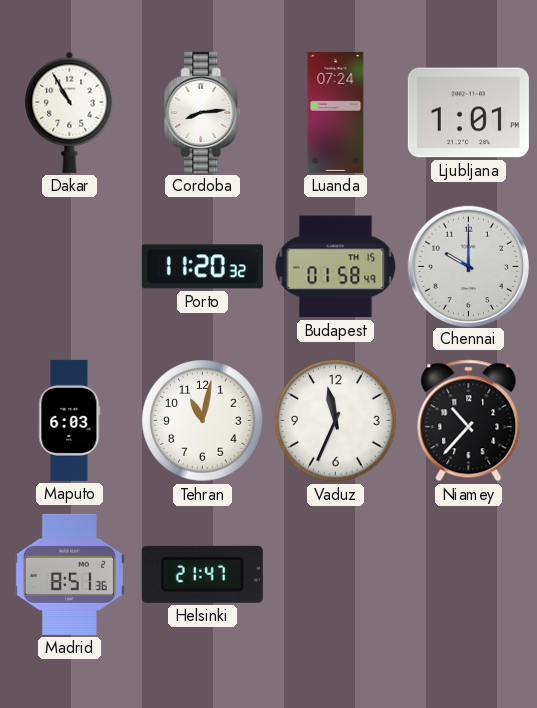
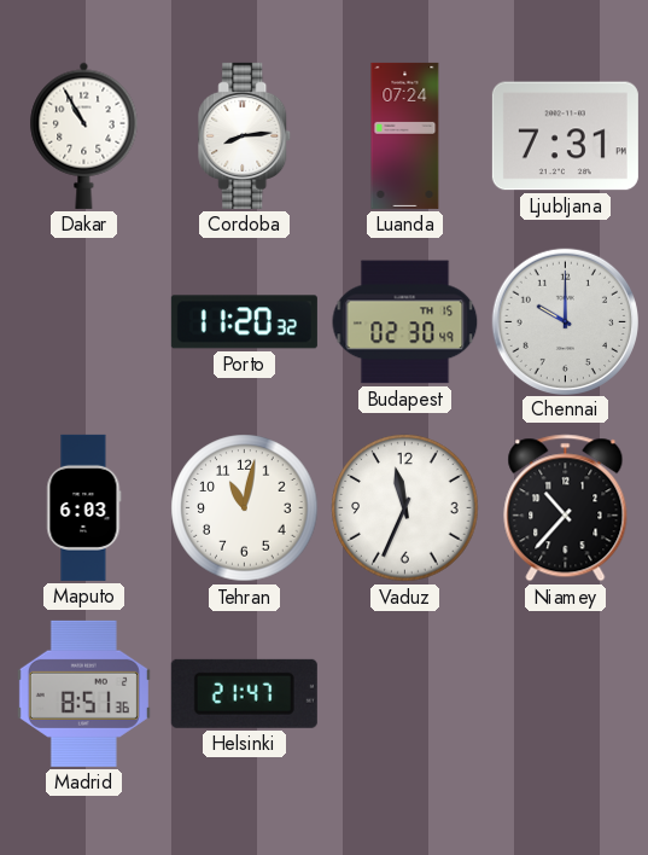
Ljubljana: 1:01 -> 7:31
Budapest: 01:58 -> 02:30
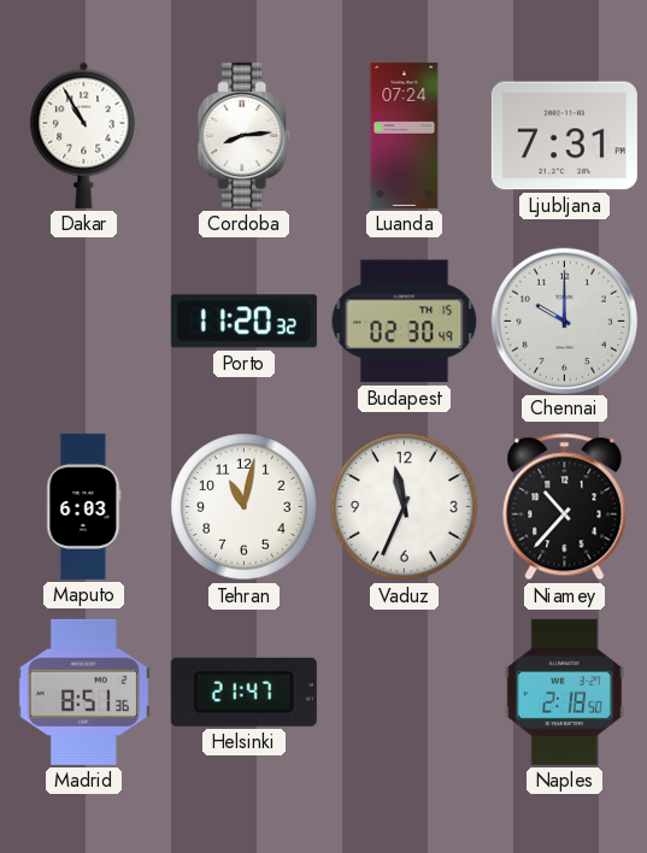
Naples: none -> 2:18
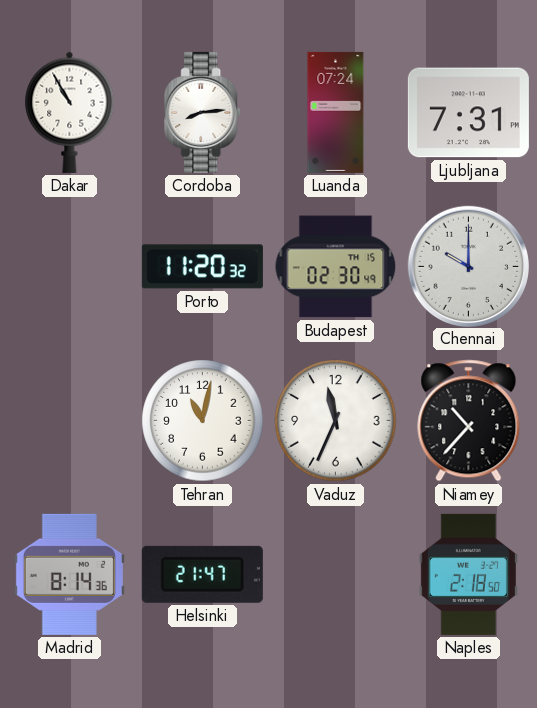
Maputo: 6:03 -> none
Madrid: 8:51 -> 8:14
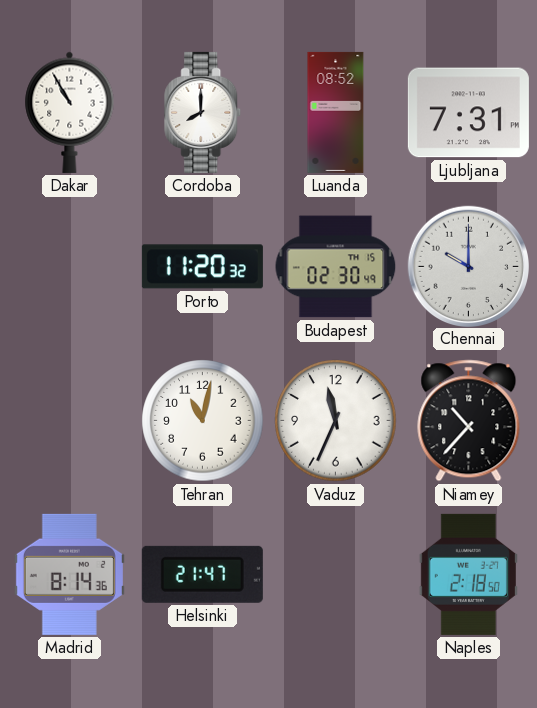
Cordoba: 8:14 -> 8:00
Luanda: 07:24 -> 08:52
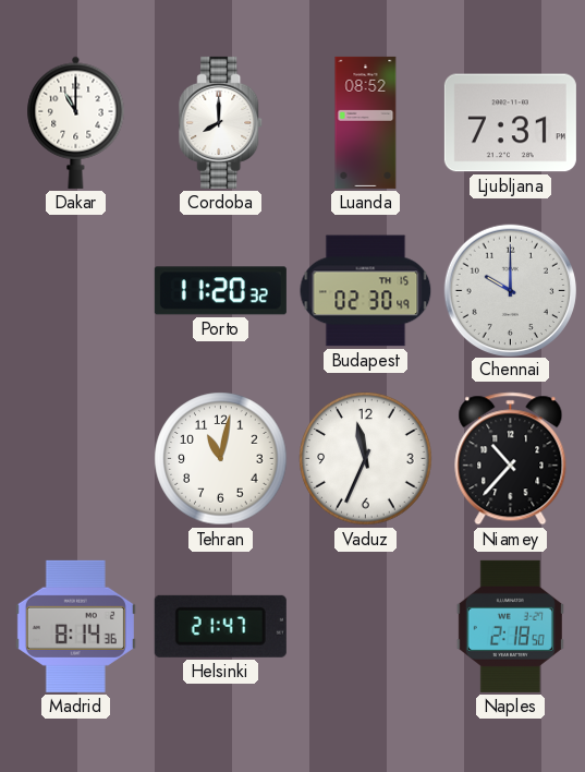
Dakar: 10:55 -> 11:00
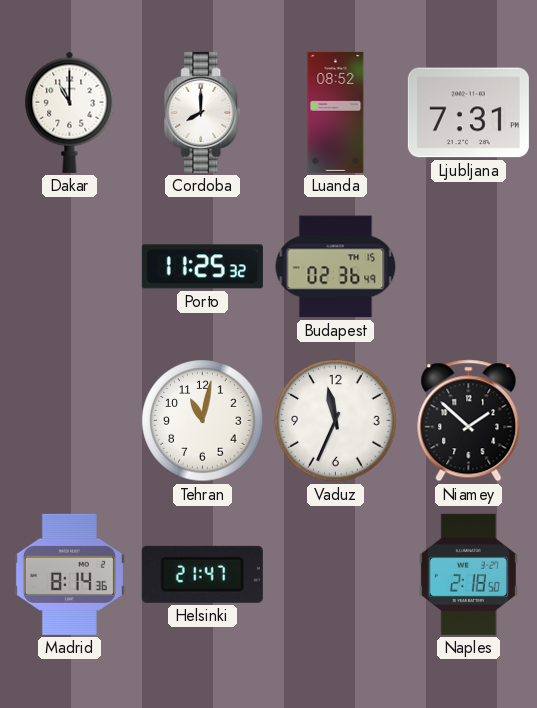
Porto: 11:20 -> 11:25
Budapest: 02:30 -> 02:36
Chennai: 10:00 -> none
Niamey: 10:37 -> 1:52
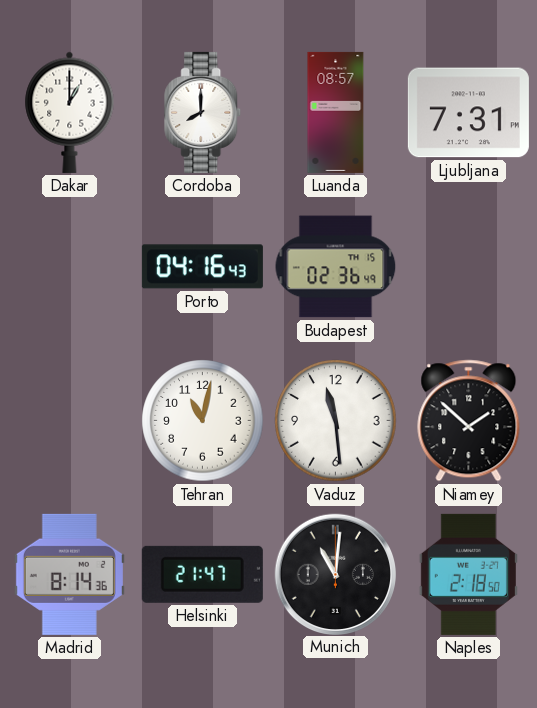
Dakar: 11:00 -> 1:00
Luanda: 08:52 -> 08:57
Porto: 11:25 -> 04:16
Vaduz: 11:34 -> 11:29
Munich: none -> 11:01
